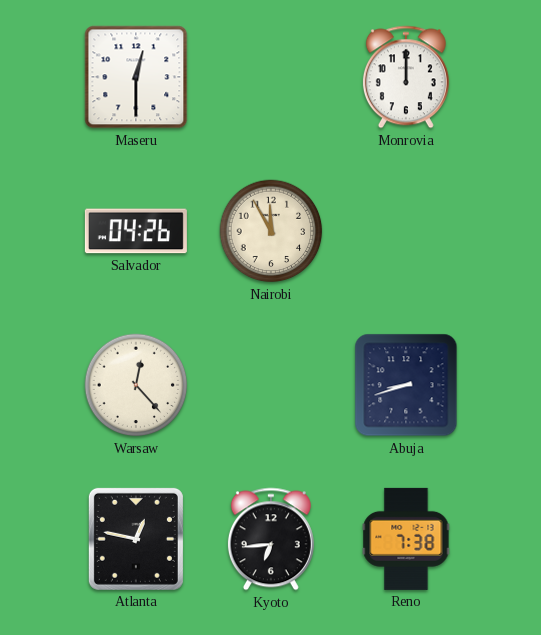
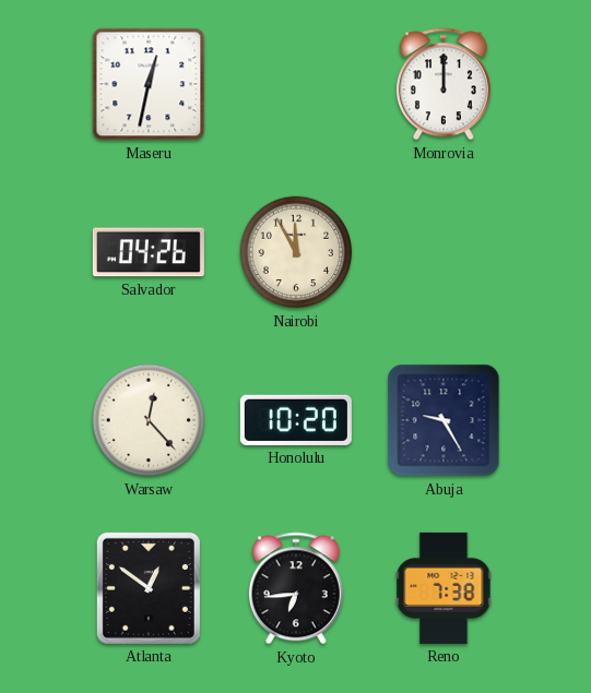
Maseru: 12:30 -> 12:32
Honolulu: none -> 10:20
Abuja: 8:42 -> 9:25
Atlanta: 12:47 -> 12:51
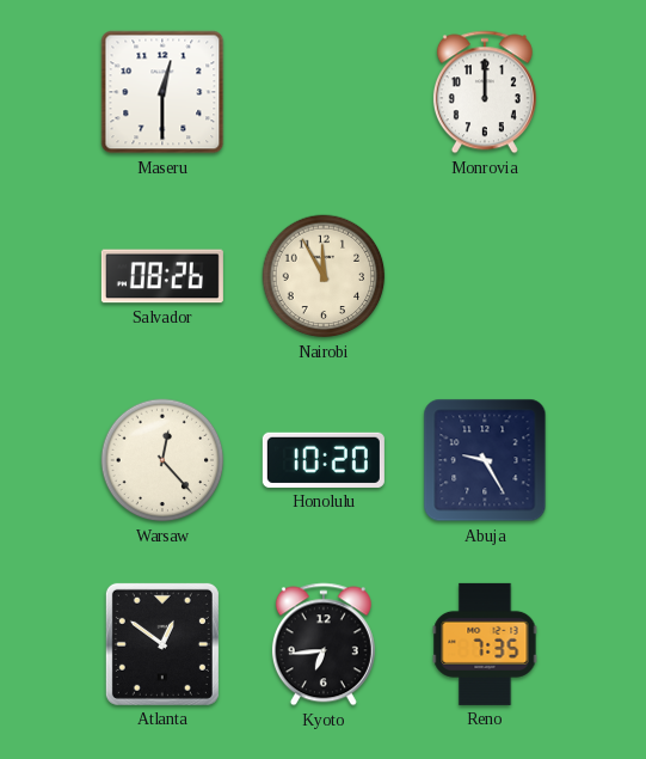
Maseru: 12:32 -> 12:30
Salvador: 04:26 -> 08:26
Reno: 7:38 -> 7:35
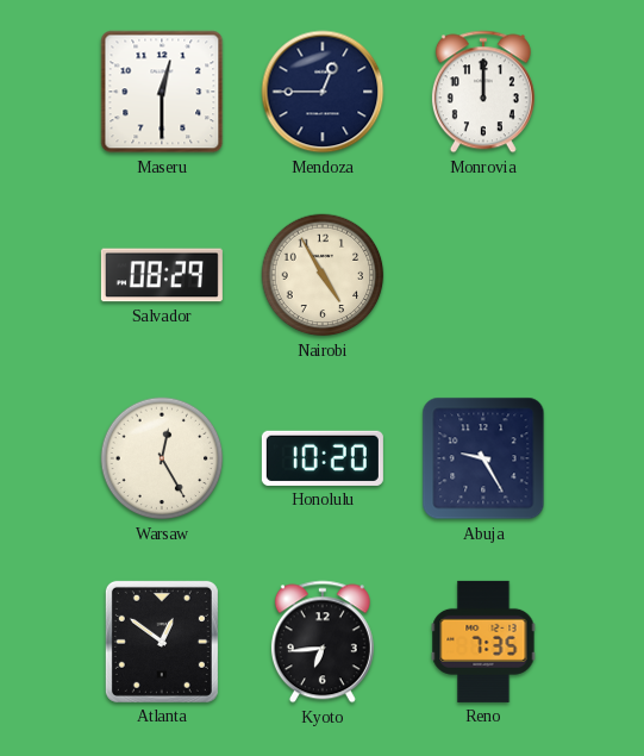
Mendoza: none -> 12:45
Salvador: 08:26 -> 08:29
Nairobi: 11:55 -> 4:55
Warsaw: 12:23 -> 12:25
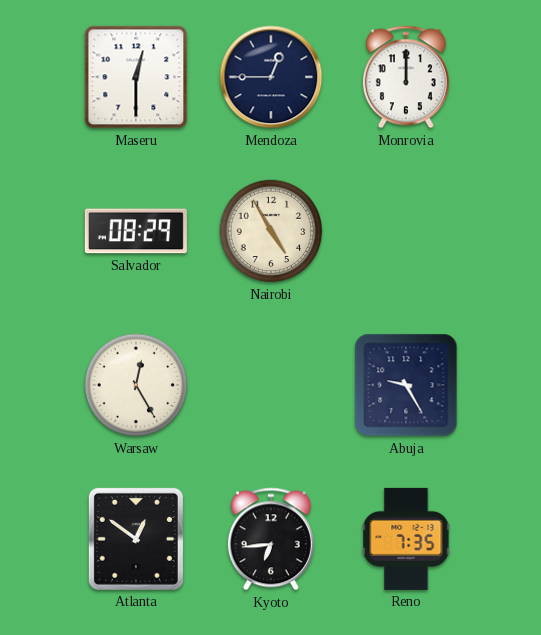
Honolulu: 10:20 -> none
